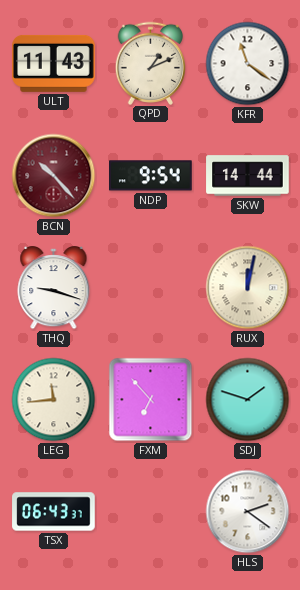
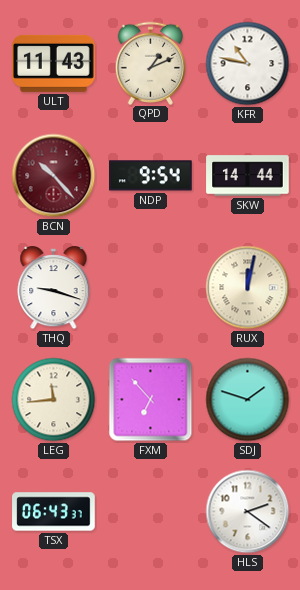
KFR: 11:21 -> 10:47
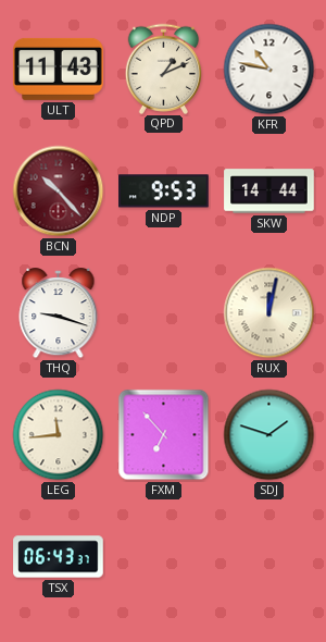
NDP: 9:54 -> 9:53
HLS: 2:21 -> none
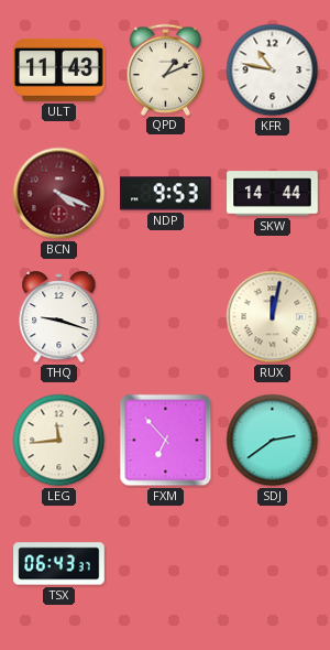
BCN: 10:23 -> 4:19
SDJ: 1:48 -> 2:39
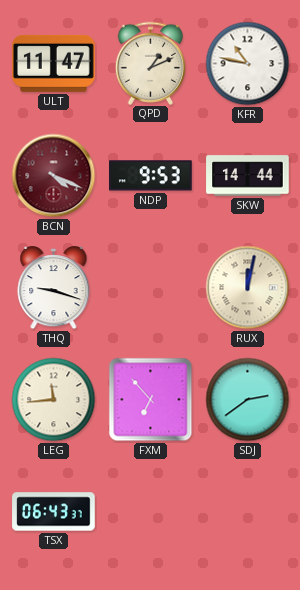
ULT: 11:43 -> 11:47
